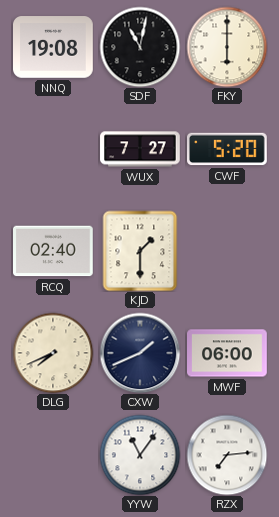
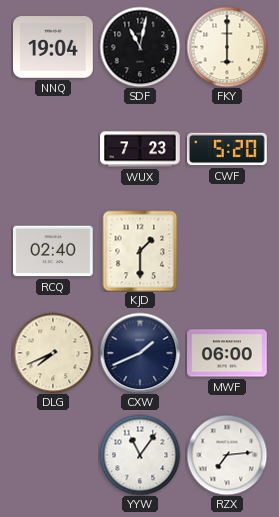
NNQ: 19:08 -> 19:04
WUX: 7:27 -> 7:23
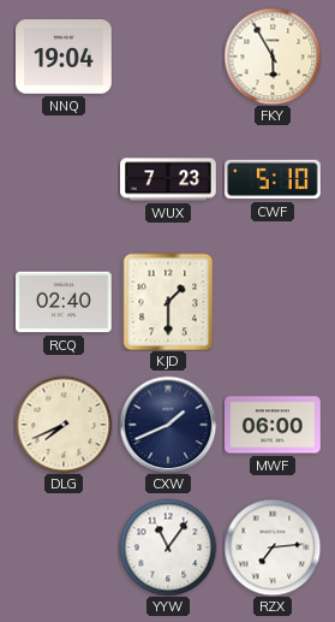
SDF: 11:02 -> none
FKY: 6:00 -> 5:55
CWF: 5:20 -> 5:10
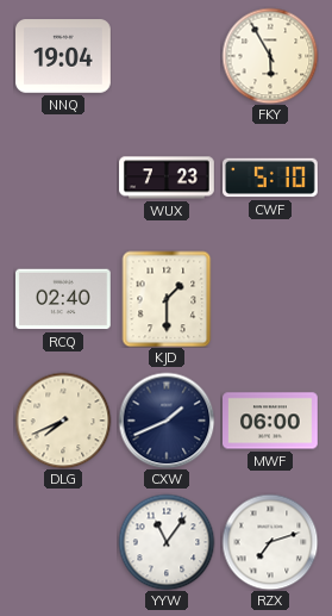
RZX: 7:14 -> 7:12
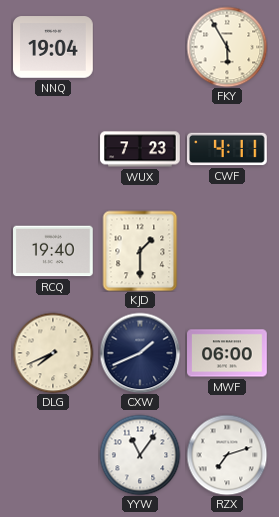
CWF: 5:10 -> 4:11
RCQ: 02:40 -> 19:40
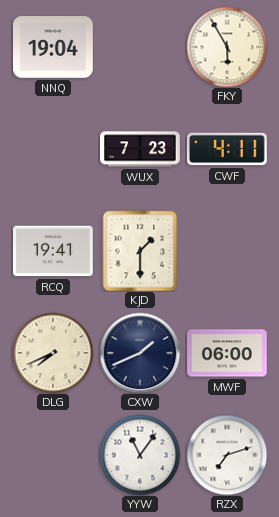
RCQ: 19:40 -> 19:41
